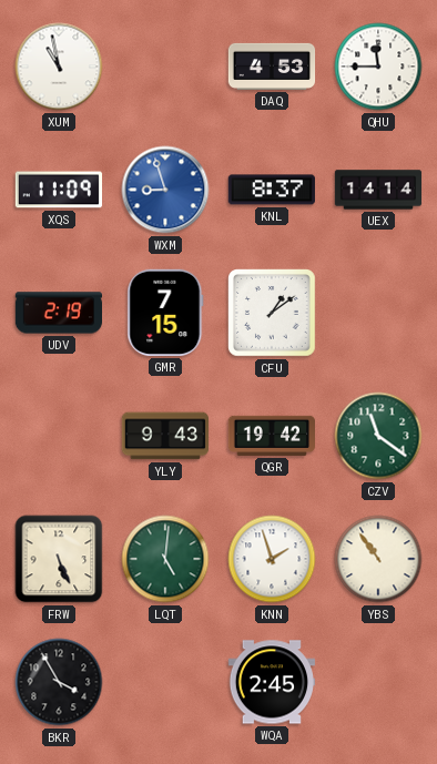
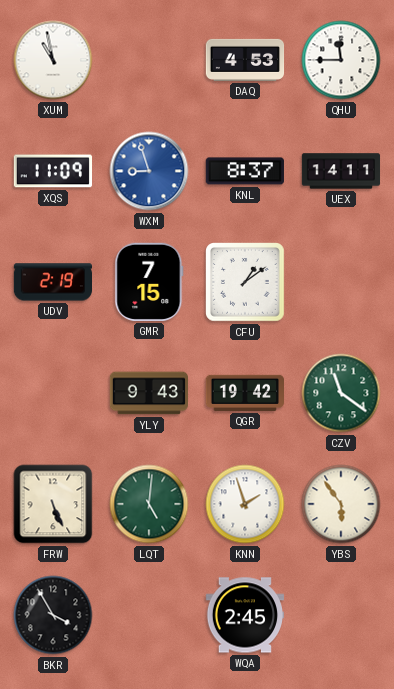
UEX: 14:14 -> 14:11
YBS: 10:54 -> 5:54
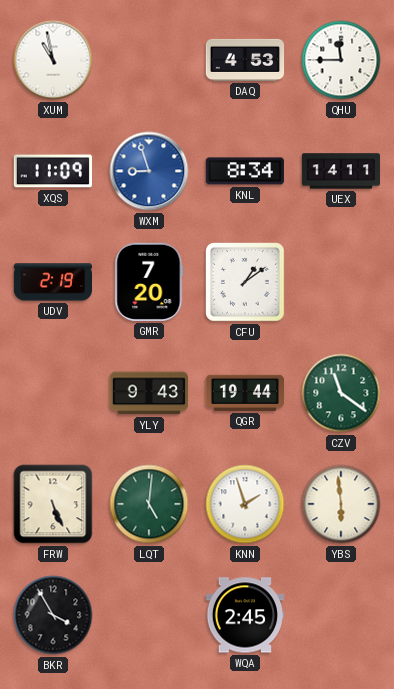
KNL: 8:37 -> 8:34
GMR: 7:15 -> 7:20
QGR: 19:42 -> 19:44
YBS: 5:54 -> 5:59
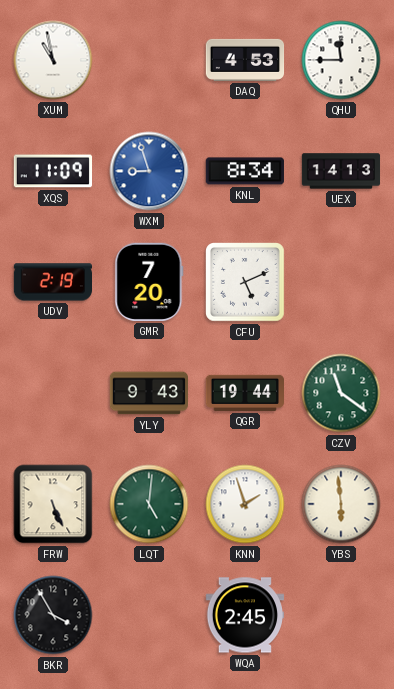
UEX: 14:11 -> 14:13
CFU: 1:09 -> 5:11
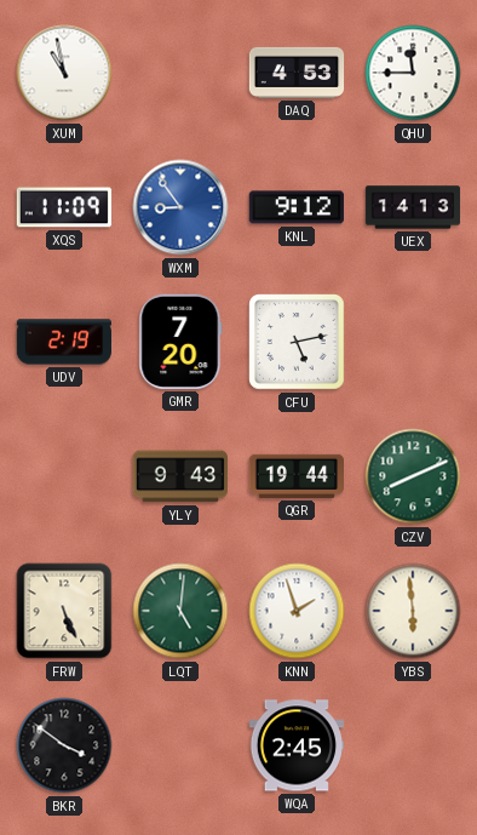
WXM: 8:57 -> 8:54
KNL: 8:34 -> 9:12
CFU: 5:11 -> 5:13
CZV: 11:21 -> 8:11
BKR: 3:55 -> 3:51
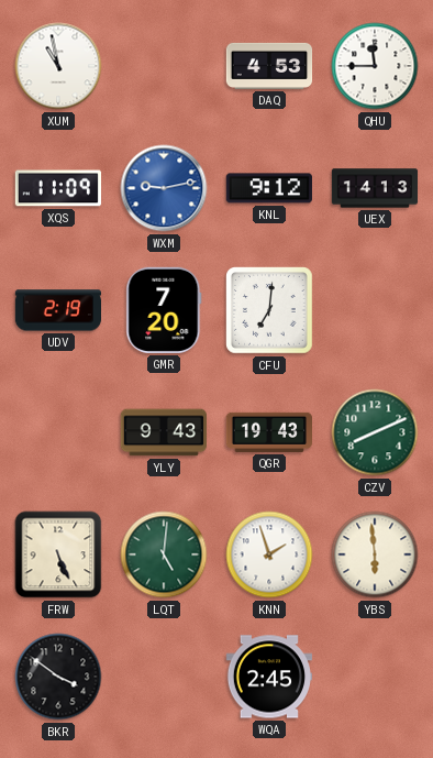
WXM: 8:54 -> 9:13
CFU: 5:13 -> 7:01
QGR: 19:44 -> 19:43
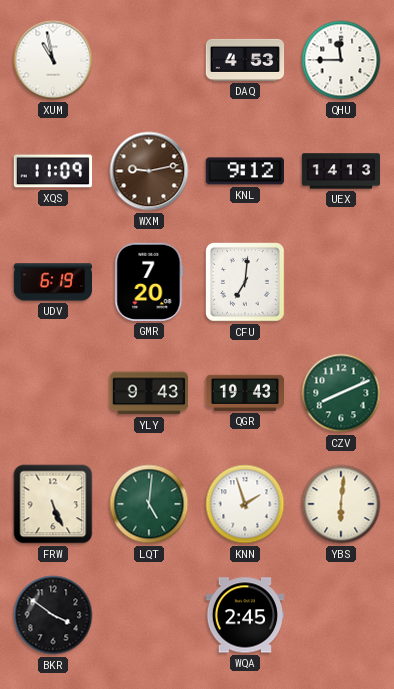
WXM dial: blue -> brown
UDV: 2:19 -> 6:19
YBS: 5:59 -> 6:01
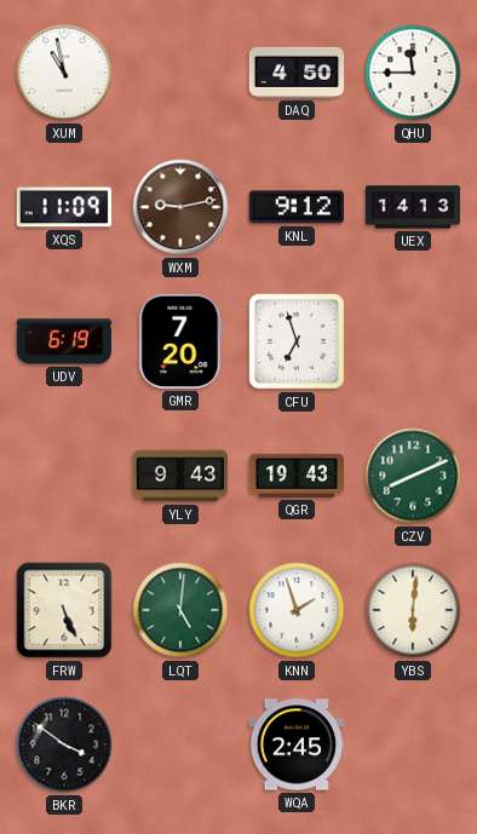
DAQ: 4:53 -> 4:50
CFU: 7:01 -> 6:57
